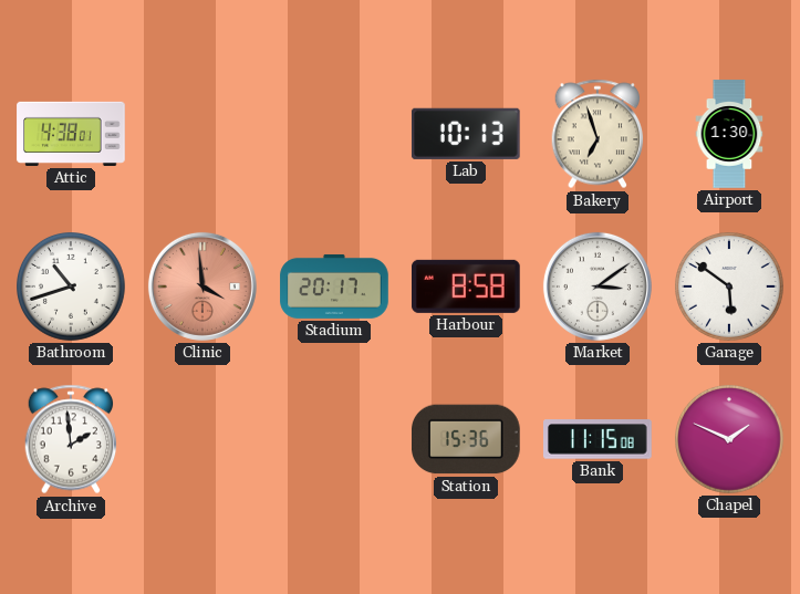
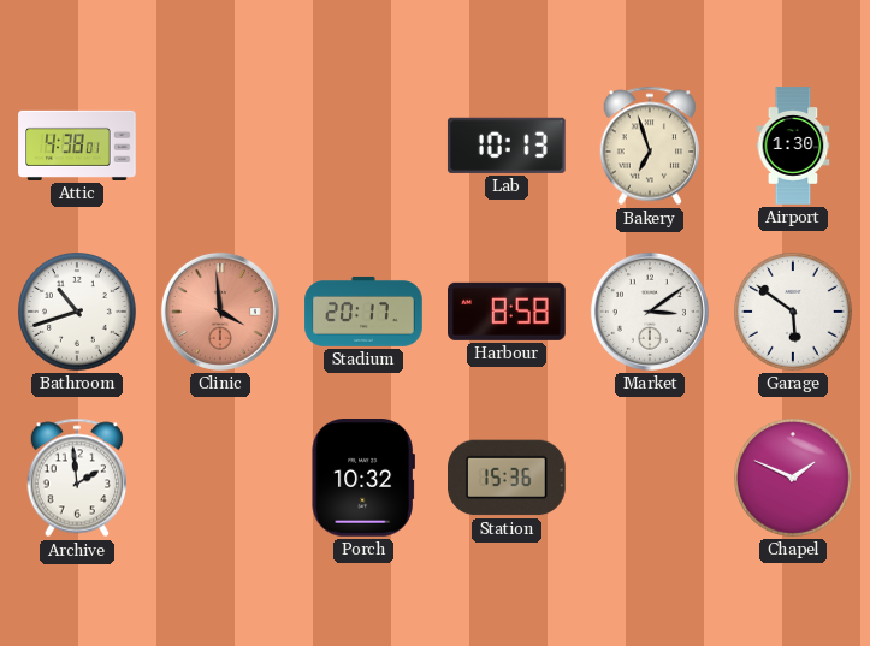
Porch: none -> 10:32
Bank: 11:15 -> none
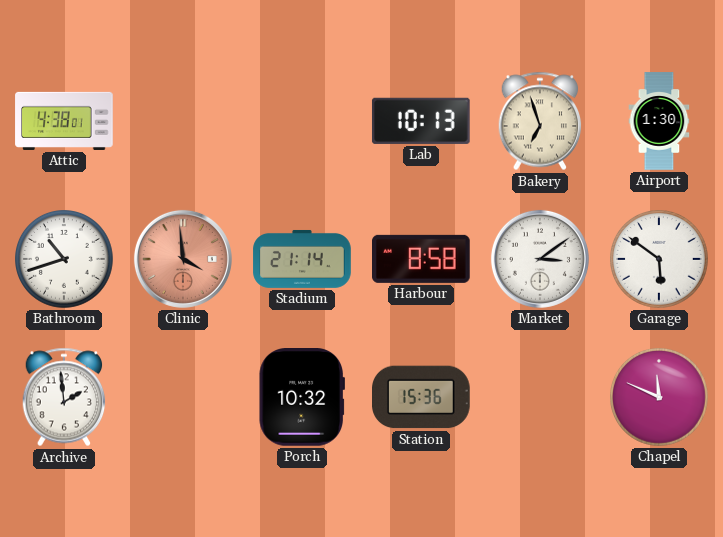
Stadium: 20:17 -> 21:14
Chapel: 1:49 -> 11:49
